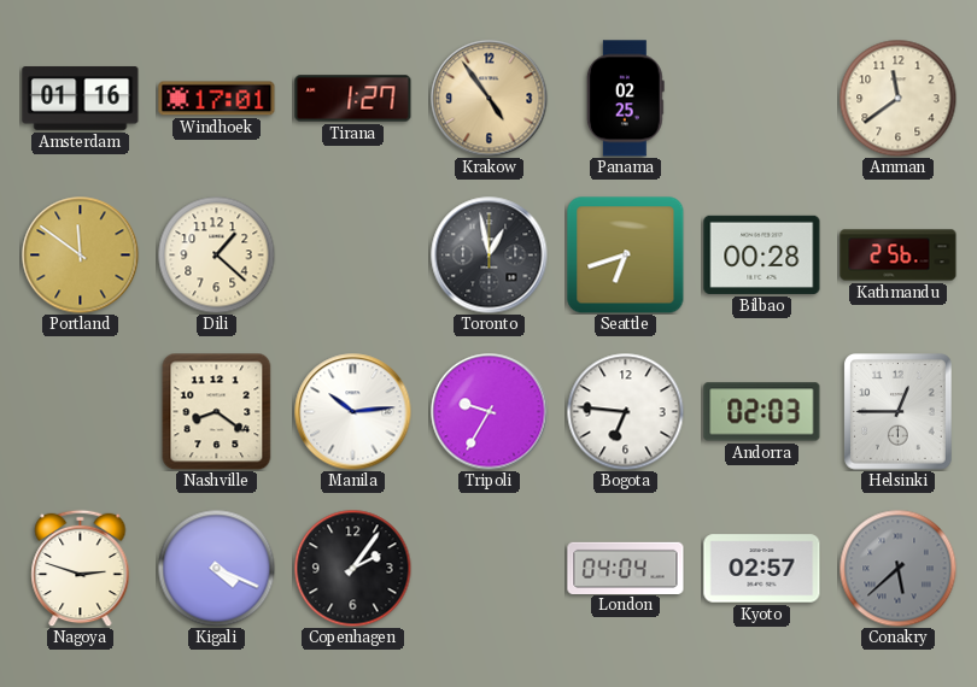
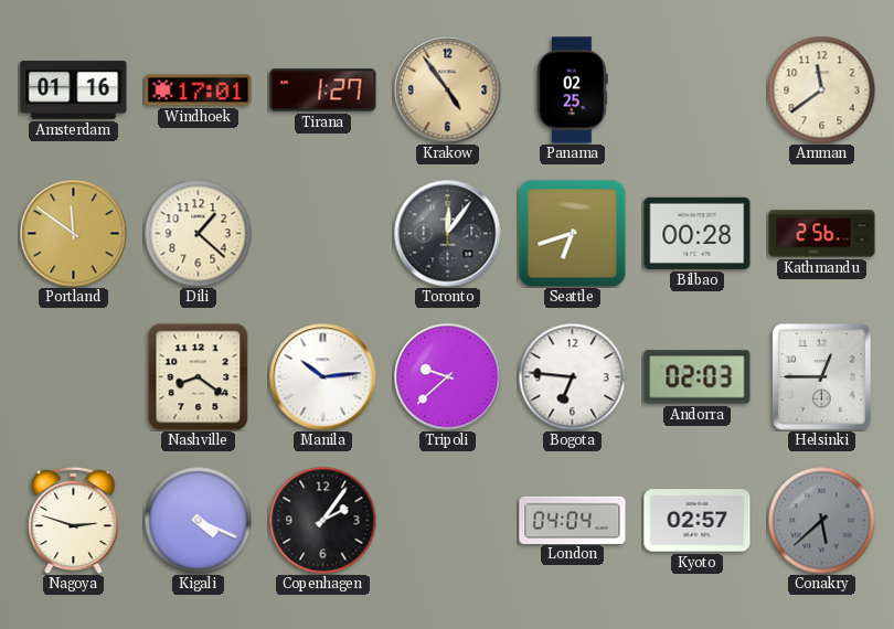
Toronto: 12:58 -> 12:06
Tripoli: 9:35 -> 9:38
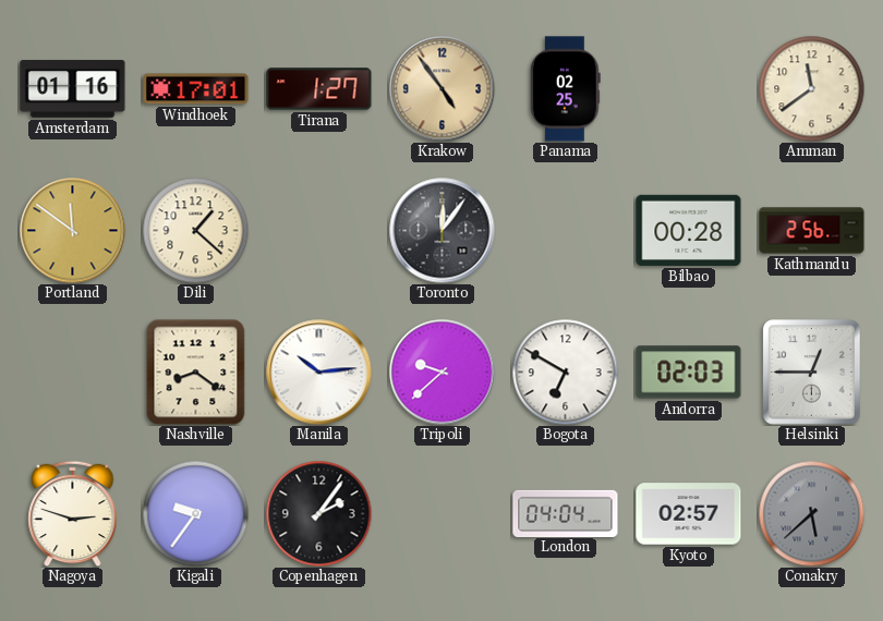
Seattle: 6:42 -> none
Bogota: 6:46 -> 6:50
Kigali: 4:19 -> 9:36
